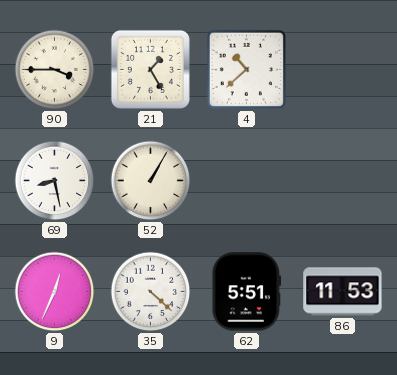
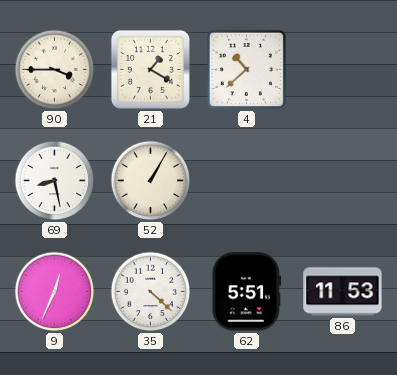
21: 1:25 -> 1:20
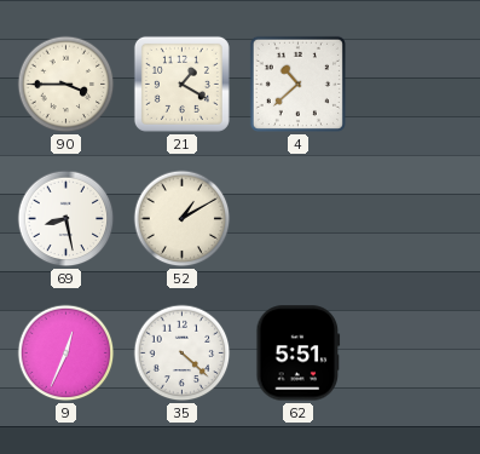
52: 1:05 -> 1:10
86: 11:53 -> none
